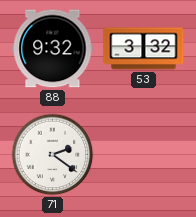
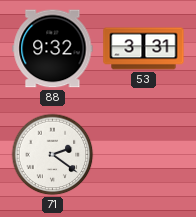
53: 3:32 -> 3:31
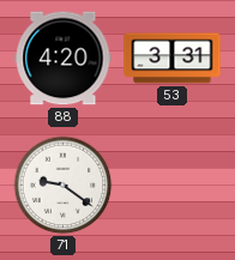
88: 9:32 -> 4:20
71: 2:21 -> 9:21
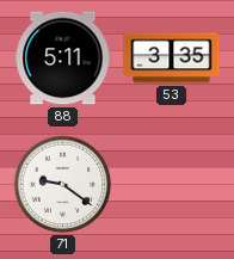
88: 4:20 -> 5:11
53: 3:31 -> 3:35
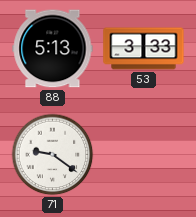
88: 5:11 -> 5:13
53: 3:35 -> 3:33
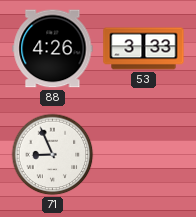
88: 5:13 -> 4:26
71: 9:21 -> 8:56
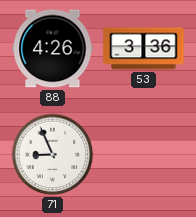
53: 3:33 -> 3:36
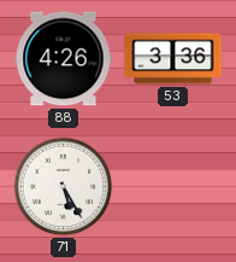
71: 8:56 -> 5:25
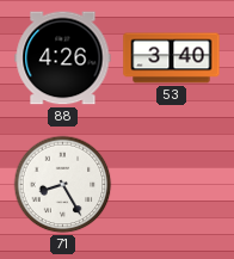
53: 3:36 -> 3:40
71: 5:25 -> 8:25
